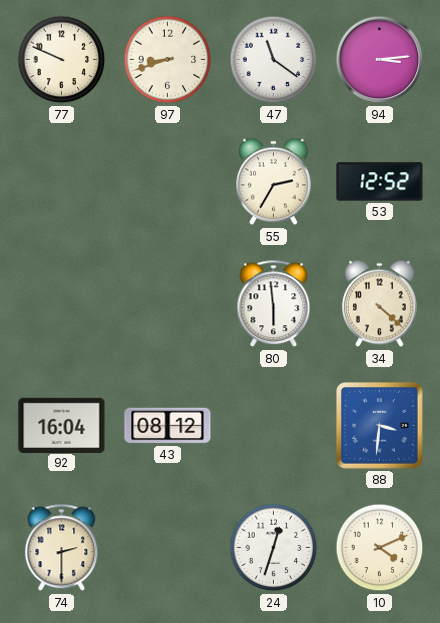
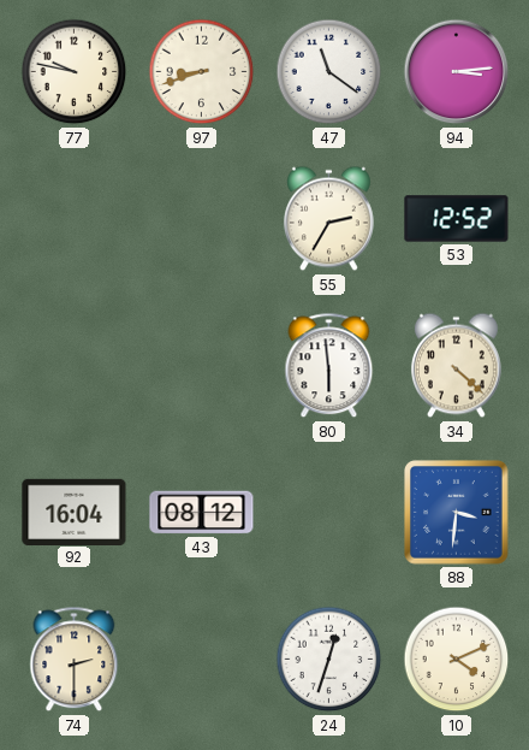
77: 9:49 -> 9:47
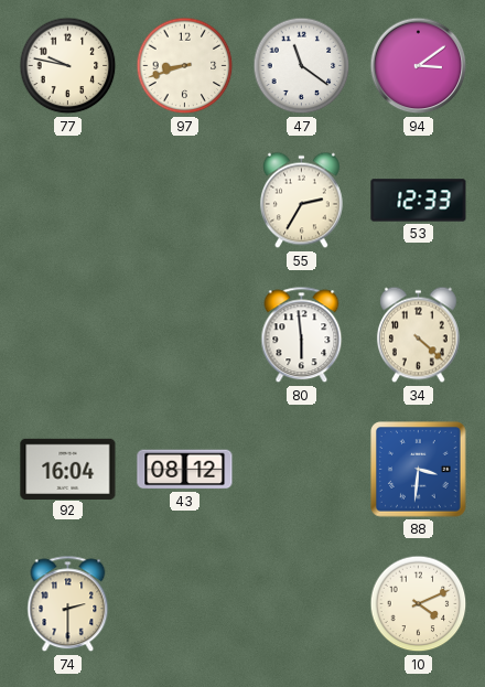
94: 3:14 -> 3:09
53: 12:52 -> 12:33
24: 12:33 -> none
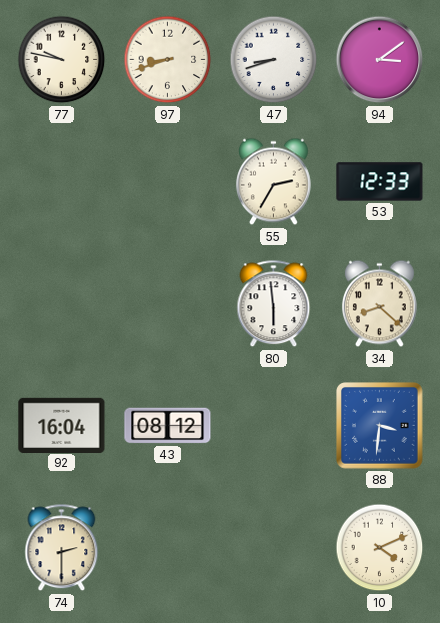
47: 11:21 -> 8:42
34: 4:22 -> 8:22
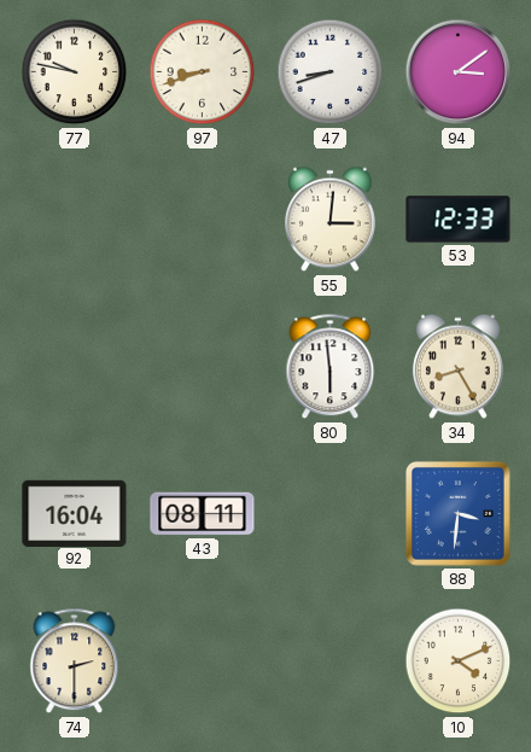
55: 2:35 -> 3:01
34: 8:22 -> 8:25
43: 08:12 -> 08:11
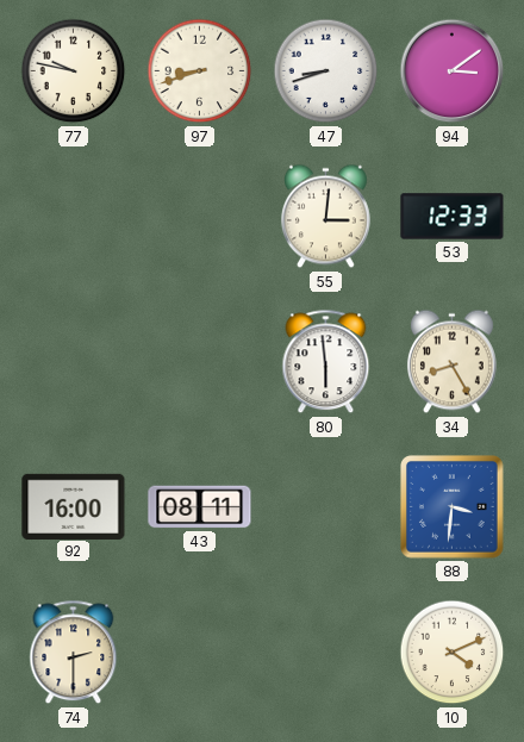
92: 16:04 -> 16:00
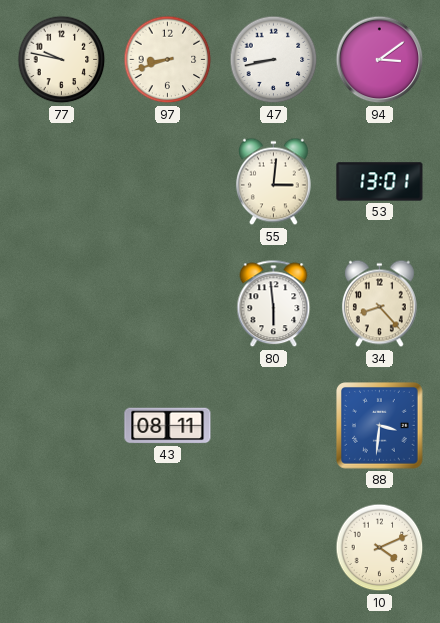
47: 8:42 -> 8:43
53: 12:33 -> 13:01
34: 8:25 -> 8:23
92: 16:00 -> none
74: 2:30 -> none
